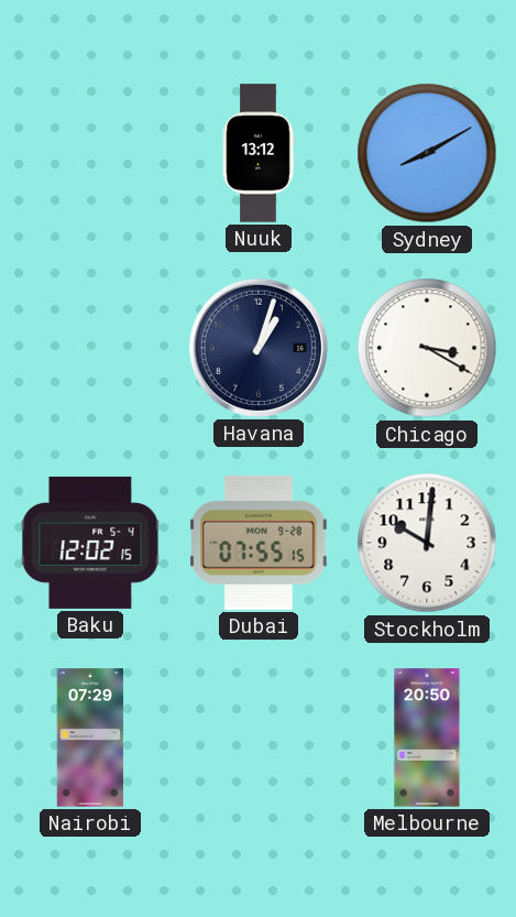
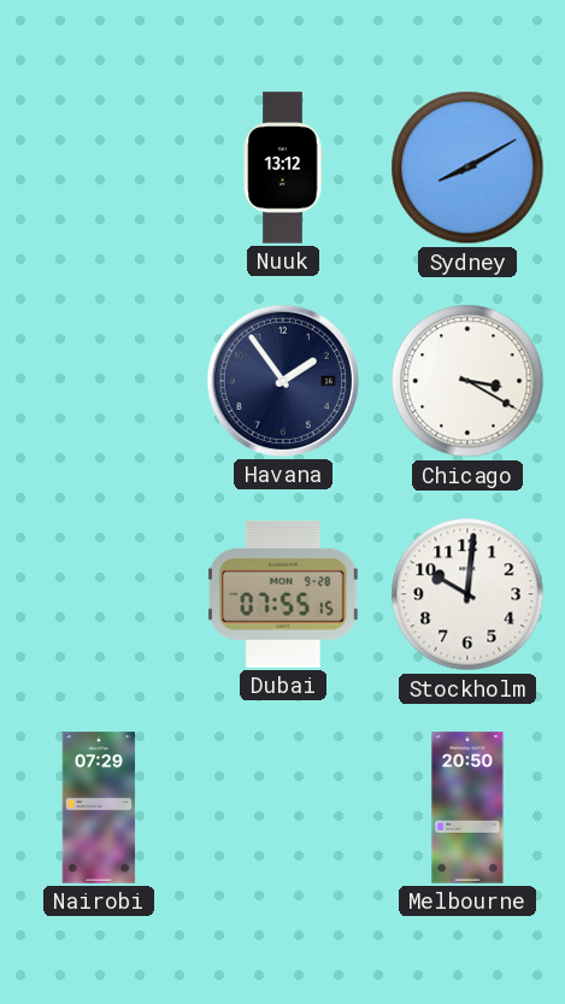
Havana: 1:03 -> 1:54
Baku: 12:02 -> none
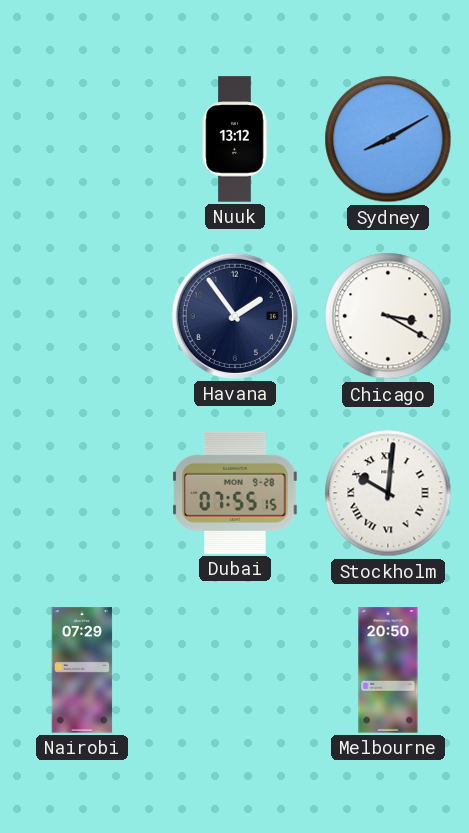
Stockholm numerals: Arabic -> Roman
